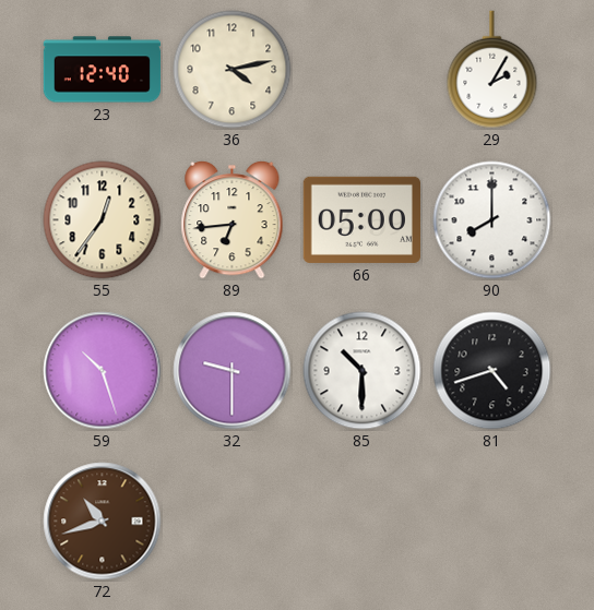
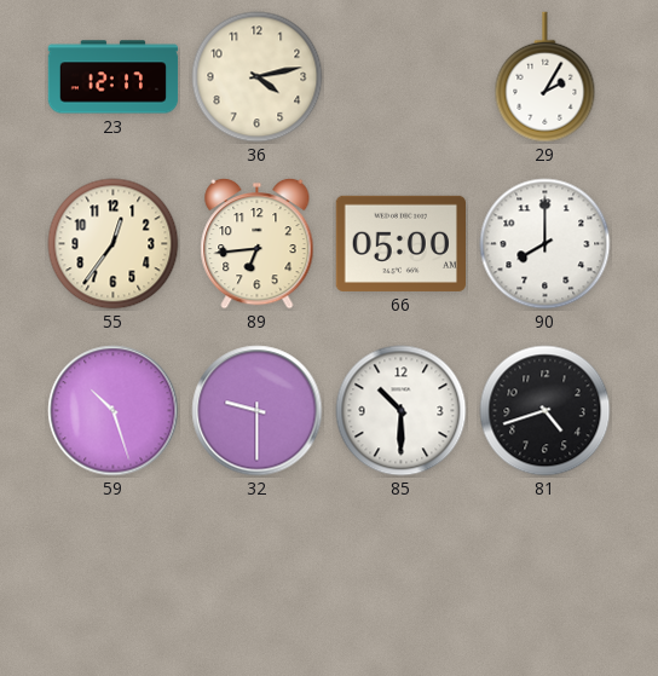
23: 12:40 -> 12:17
72: 10:42 -> none
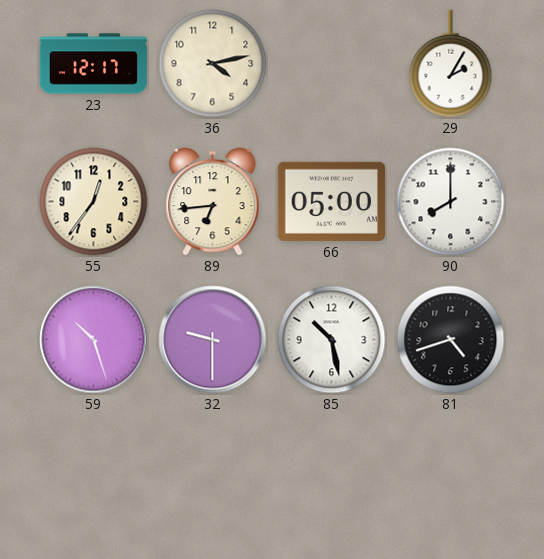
85: 10:30 -> 10:28
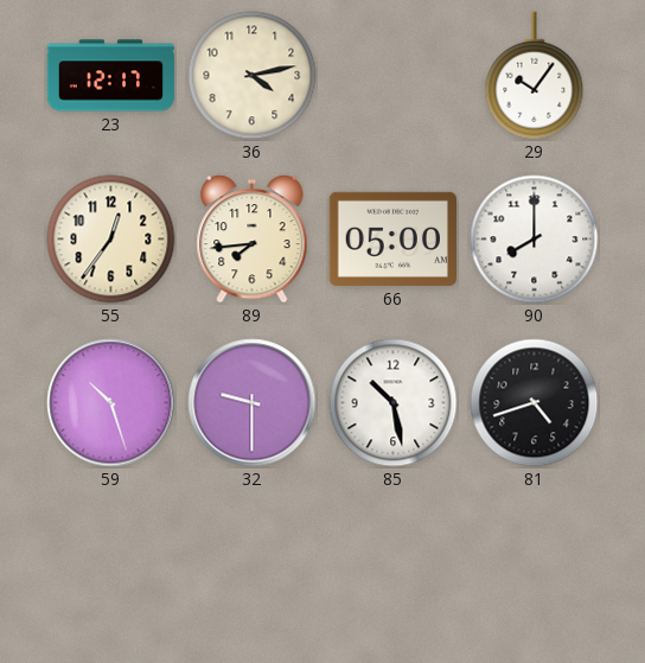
29: 2:05 -> 10:06
89: 6:44 -> 7:44
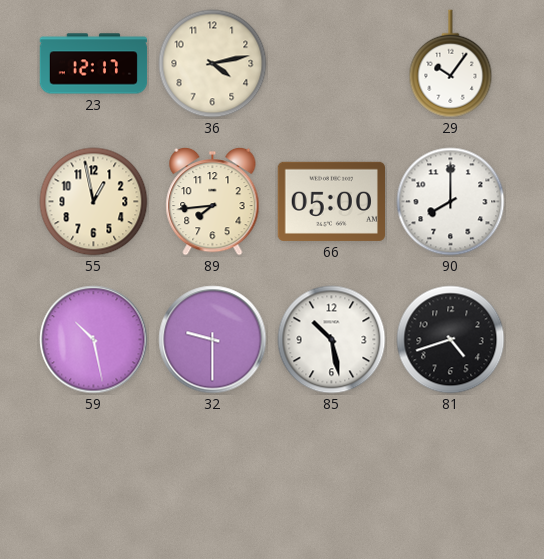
55: 12:36 -> 12:58
59: 10:27 -> 10:28
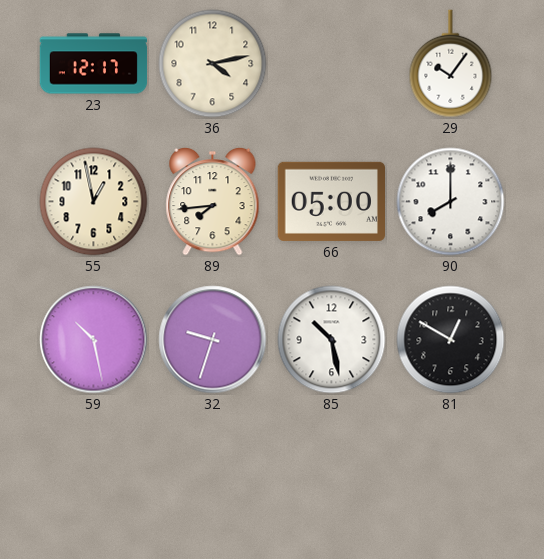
32: 9:30 -> 9:33
81: 4:42 -> 12:50
